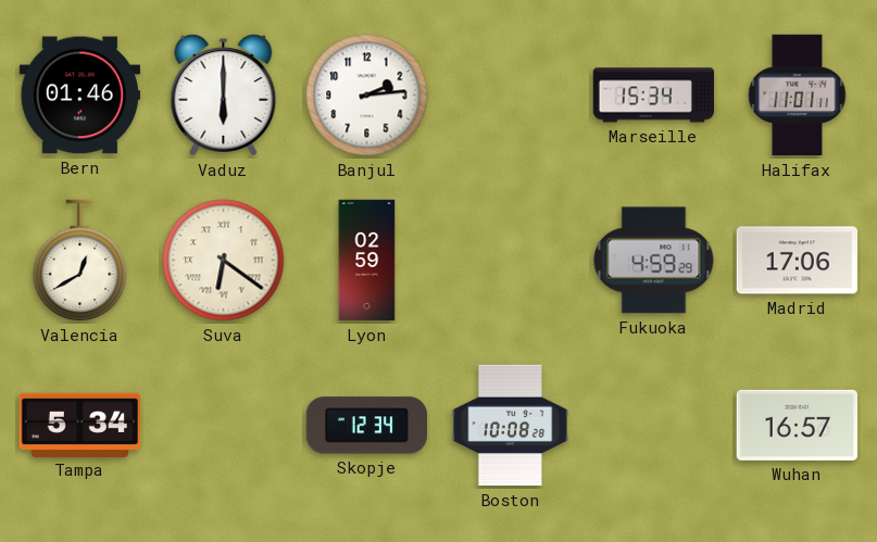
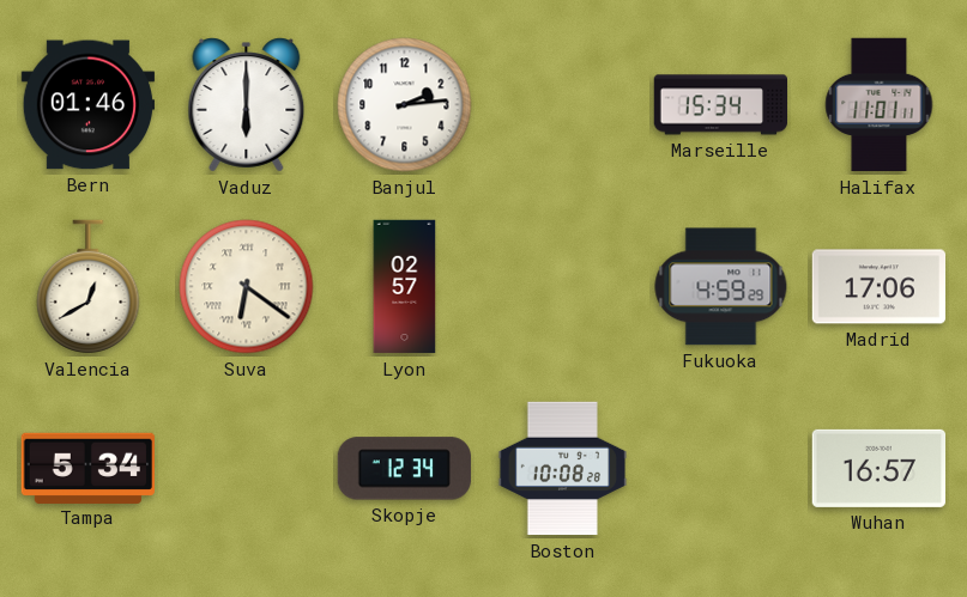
Lyon: 02:59 -> 02:57
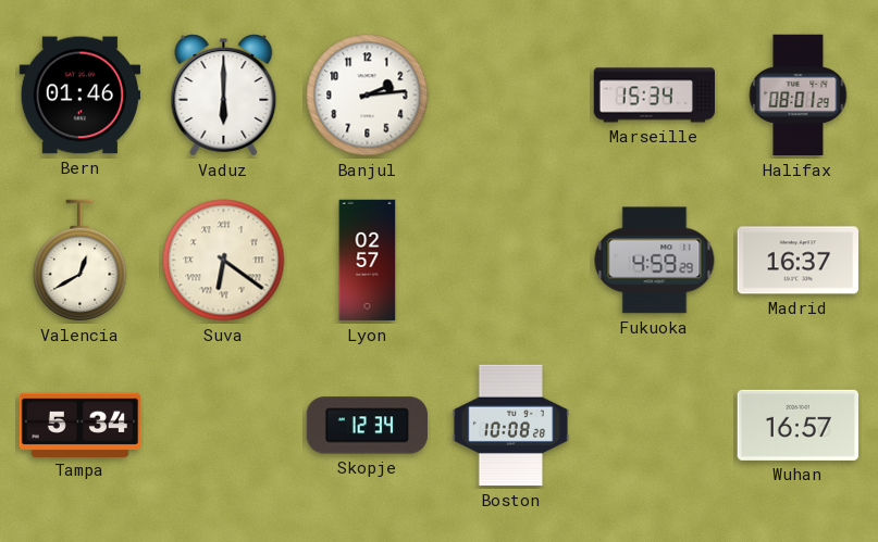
Halifax: 11:01 -> 08:01
Madrid: 17:06 -> 16:37
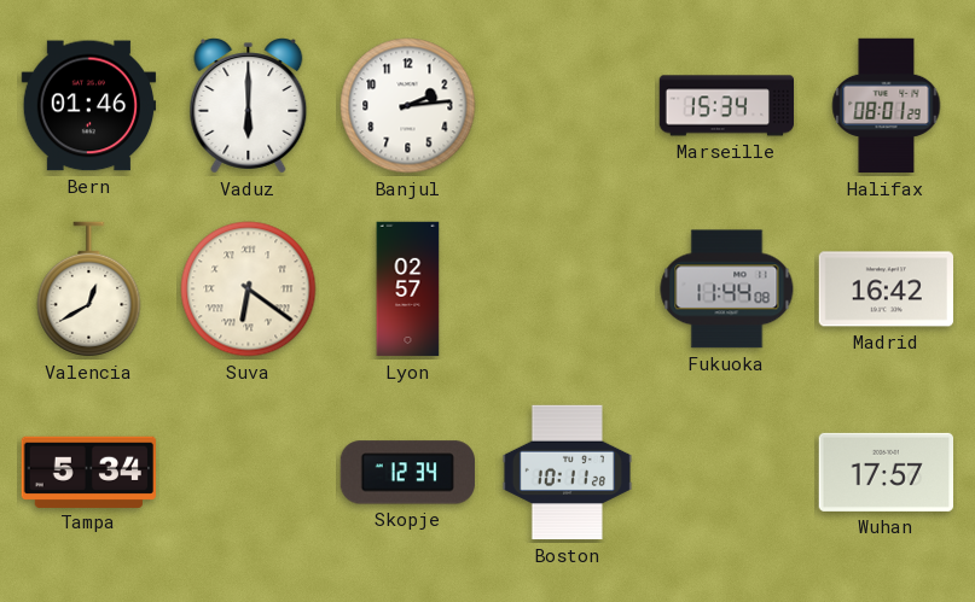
Fukuoka: 4:59 -> 11:44
Madrid: 16:37 -> 16:42
Boston: 10:08 -> 10:11
Wuhan: 16:57 -> 17:57
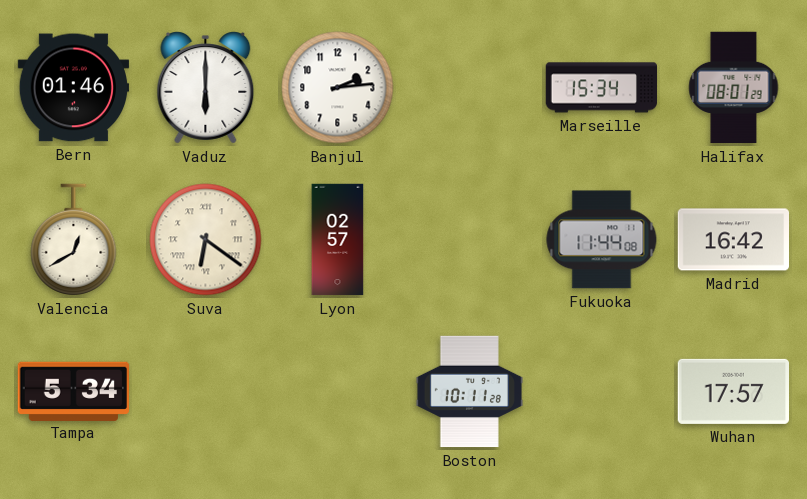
Skopje: 12:34 -> none
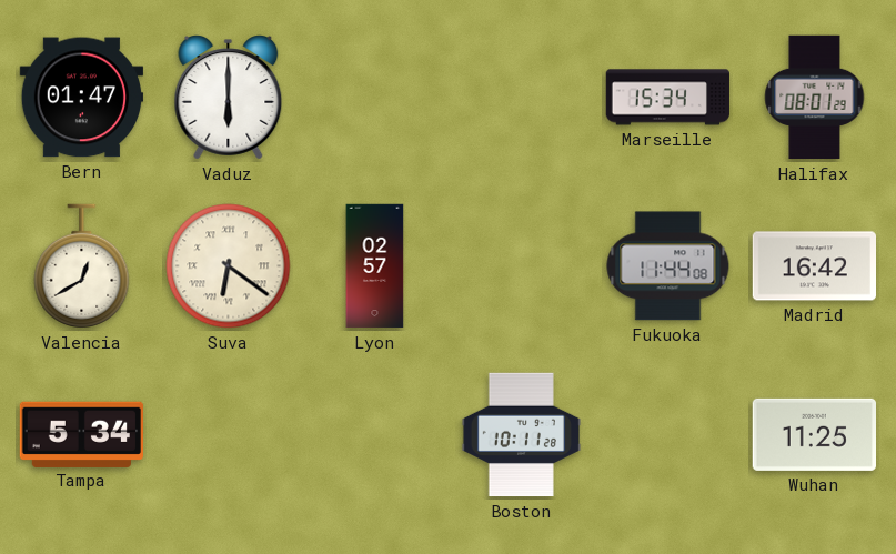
Bern: 01:46 -> 01:47
Banjul: 2:14 -> none
Wuhan: 17:57 -> 11:25
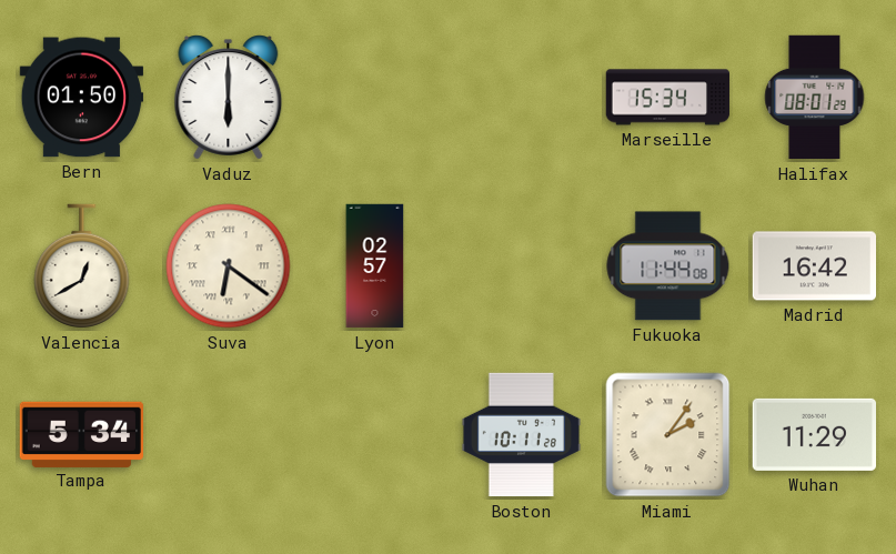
Bern: 01:47 -> 01:50
Miami: none -> 2:06
Wuhan: 11:25 -> 11:29
